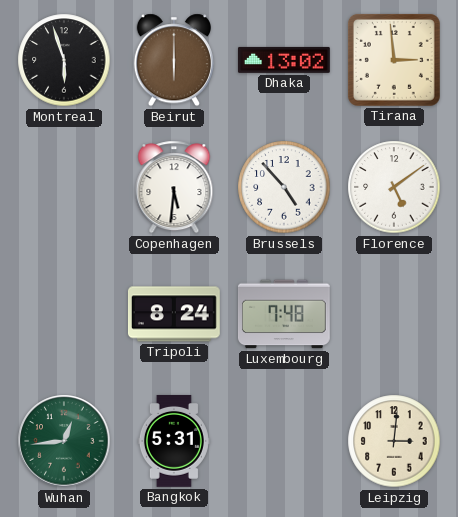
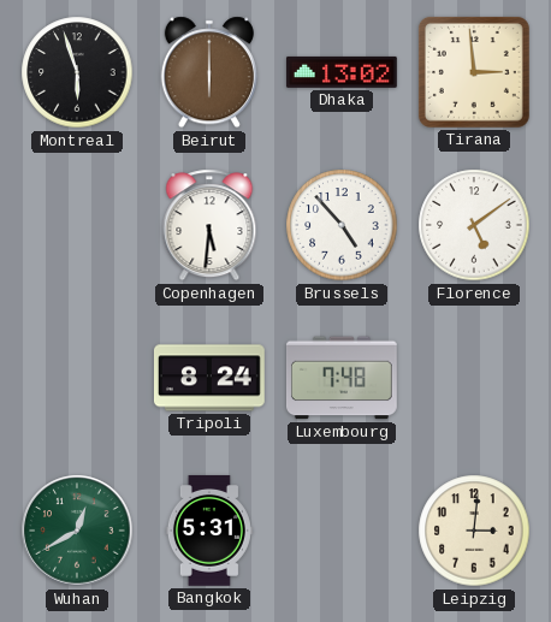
Wuhan: 12:44 -> 12:40
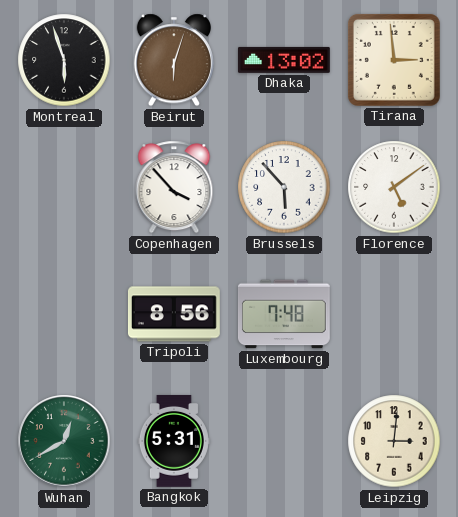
Beirut: 6:00 -> 6:03
Copenhagen: 5:31 -> 3:53
Brussels: 4:53 -> 5:53
Tripoli: 8:24 -> 8:56
